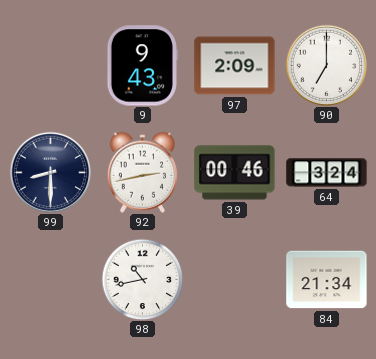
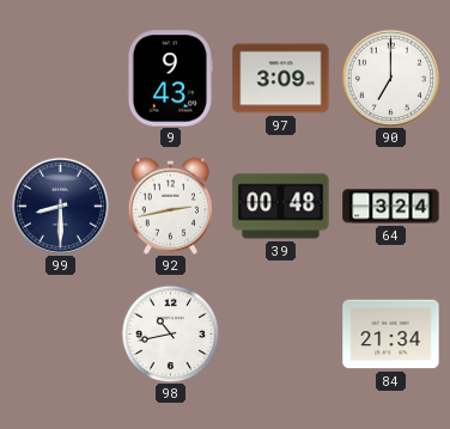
97: 2:09 -> 3:09
39: 00:46 -> 00:48
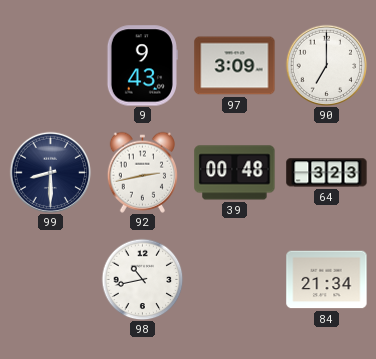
64: 3:24 -> 3:23
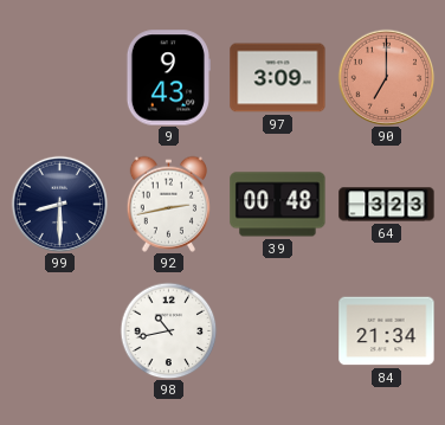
90 dial: white -> salmon
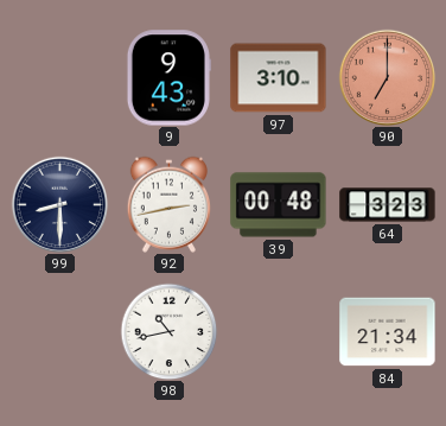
97: 3:09 -> 3:10
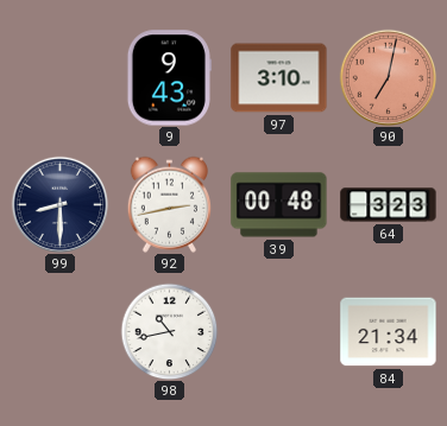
90: 7:00 -> 7:02
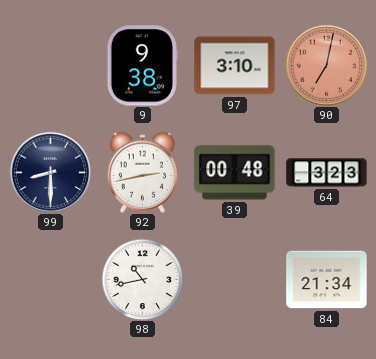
9: 9:43 -> 9:38
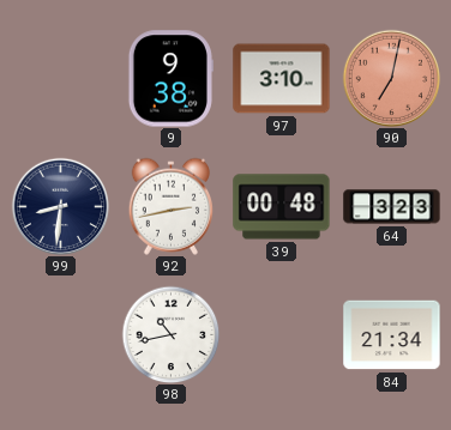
99: 8:30 -> 8:31
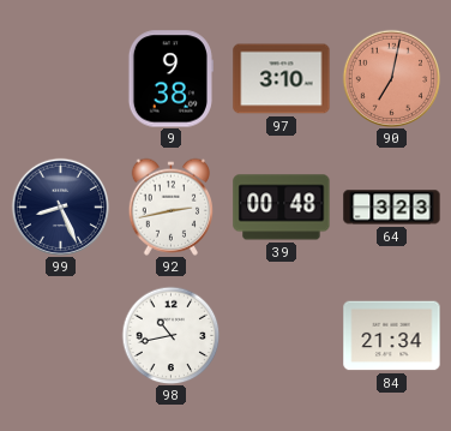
99: 8:31 -> 8:26
